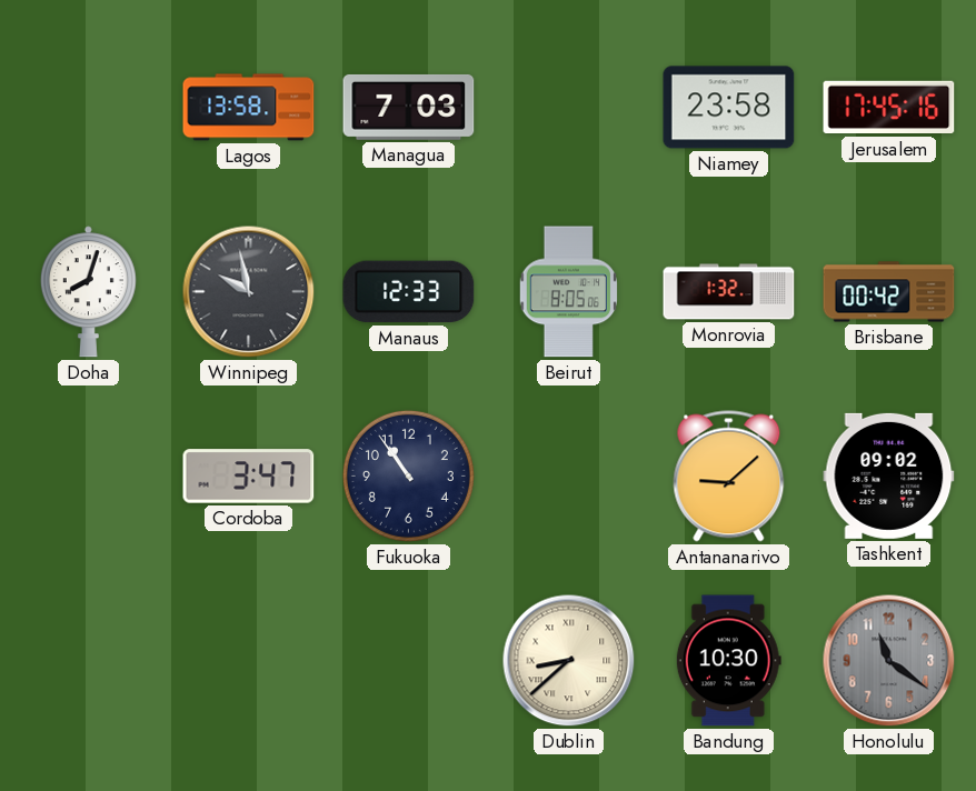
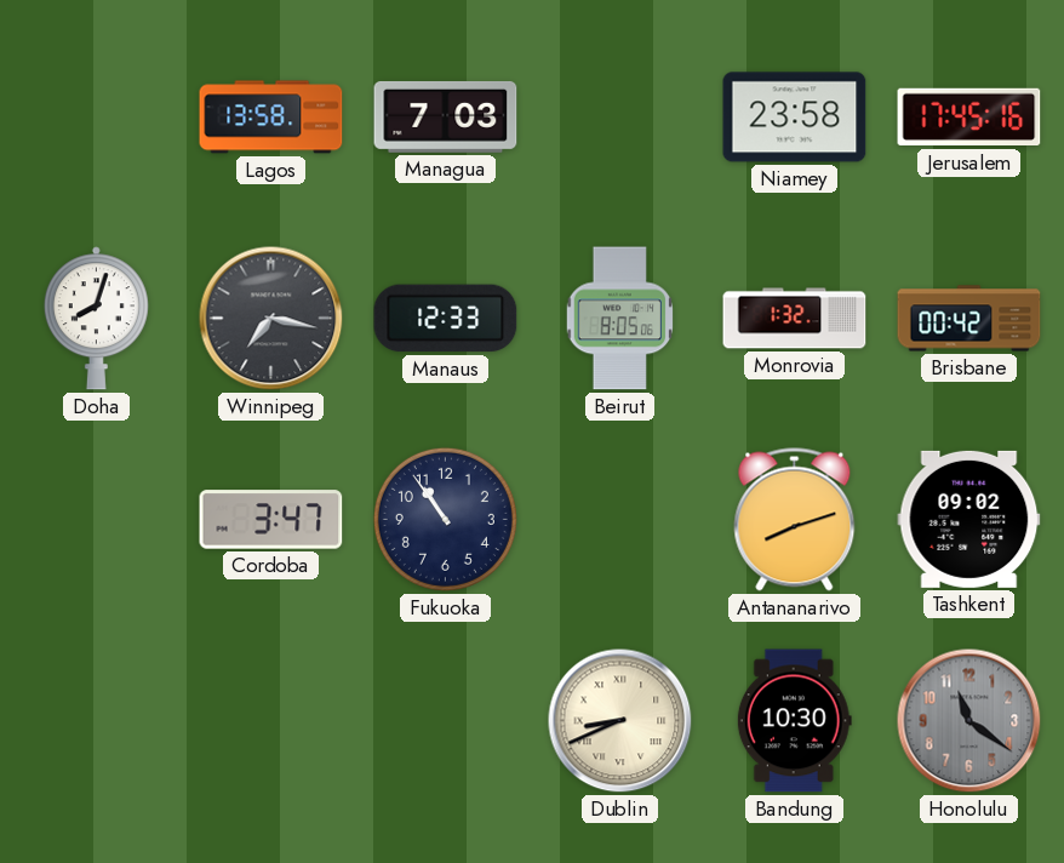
Winnipeg: 9:58 -> 7:17
Antananarivo: 9:08 -> 8:12
Dublin: 8:38 -> 8:41
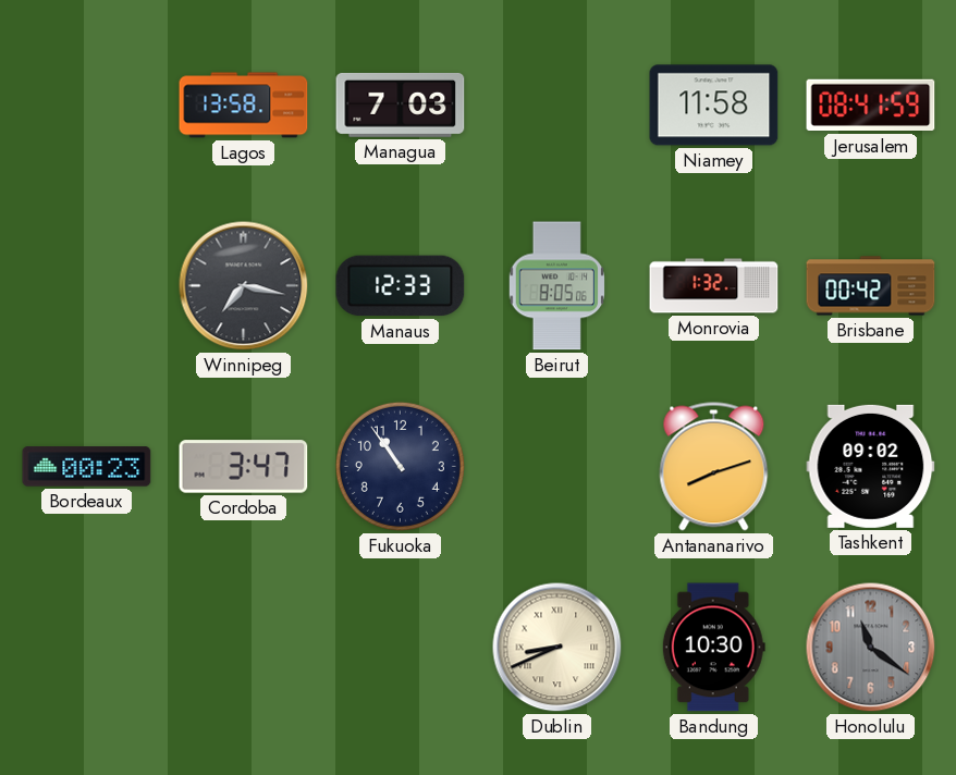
Niamey: 23:58 -> 11:58
Jerusalem: 17:45 -> 08:41
Doha: 8:03 -> none
Bordeaux: none -> 00:23
